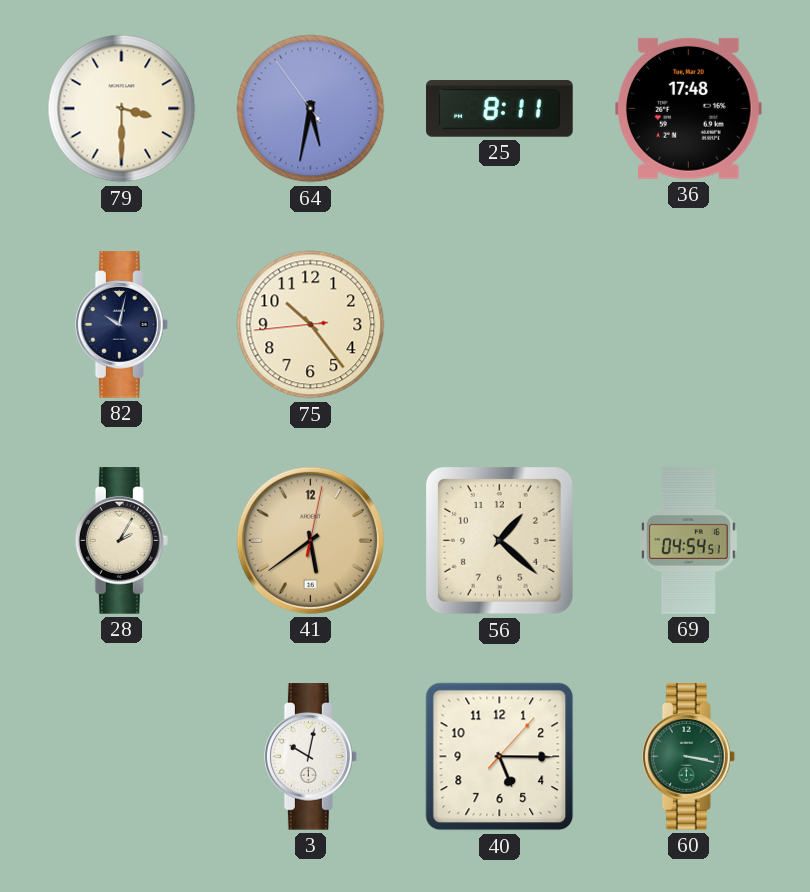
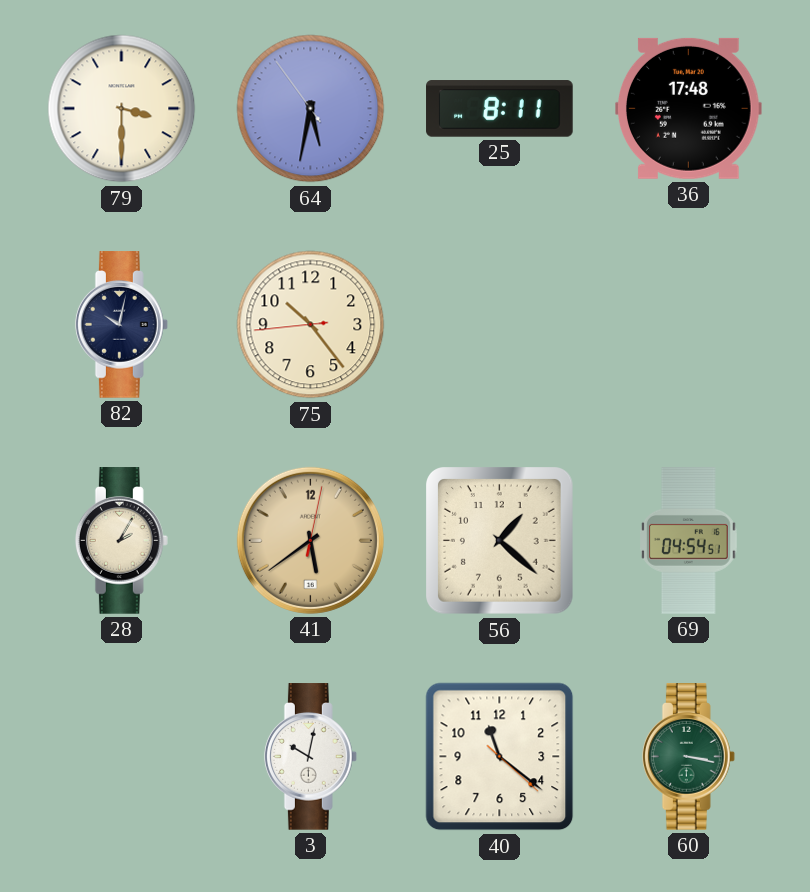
40: 5:15 -> 11:21
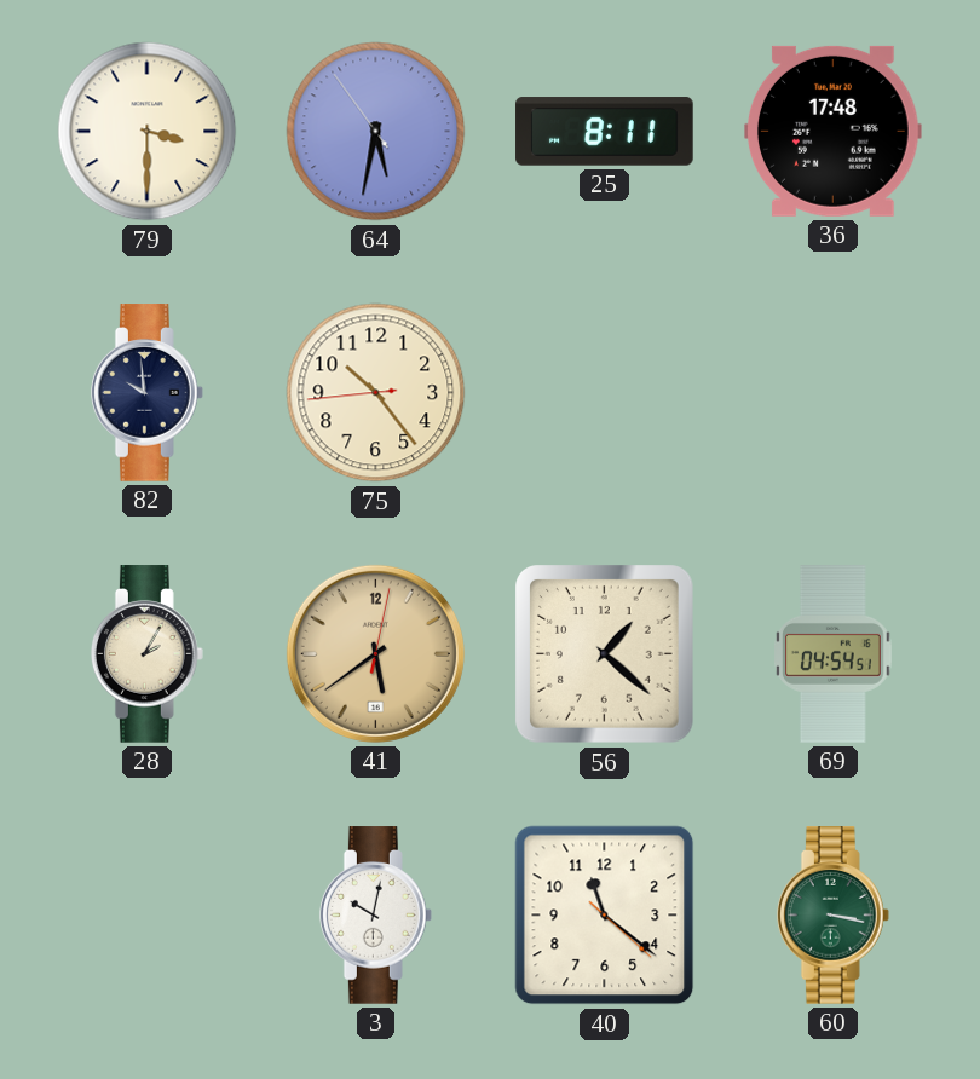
82: 10:02 -> 9:59
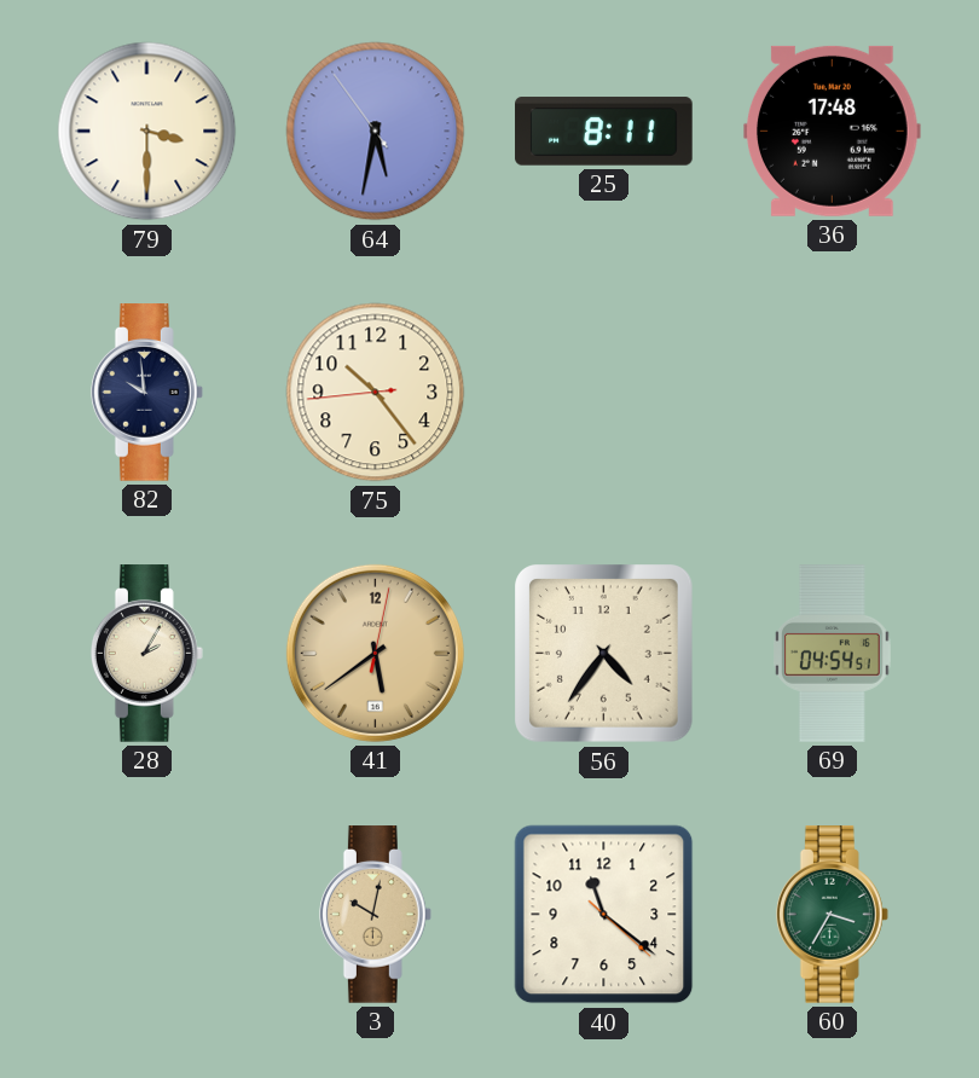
56: 1:22 -> 4:36
3 dial: white -> champagne
60: 3:17 -> 3:35
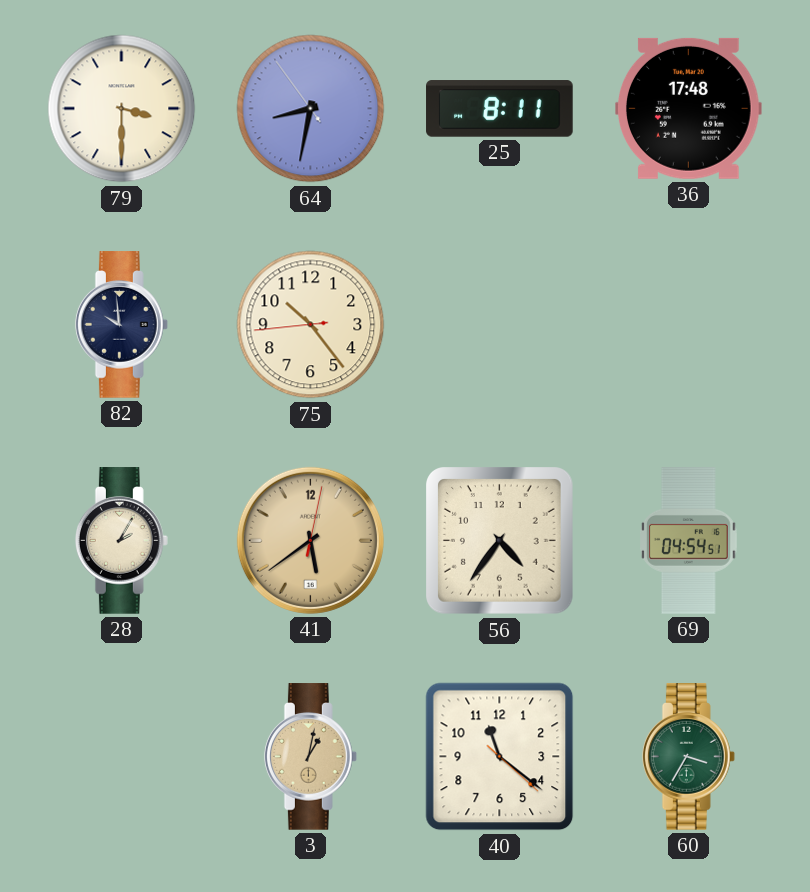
64: 5:31 -> 8:31
3: 10:02 -> 1:02
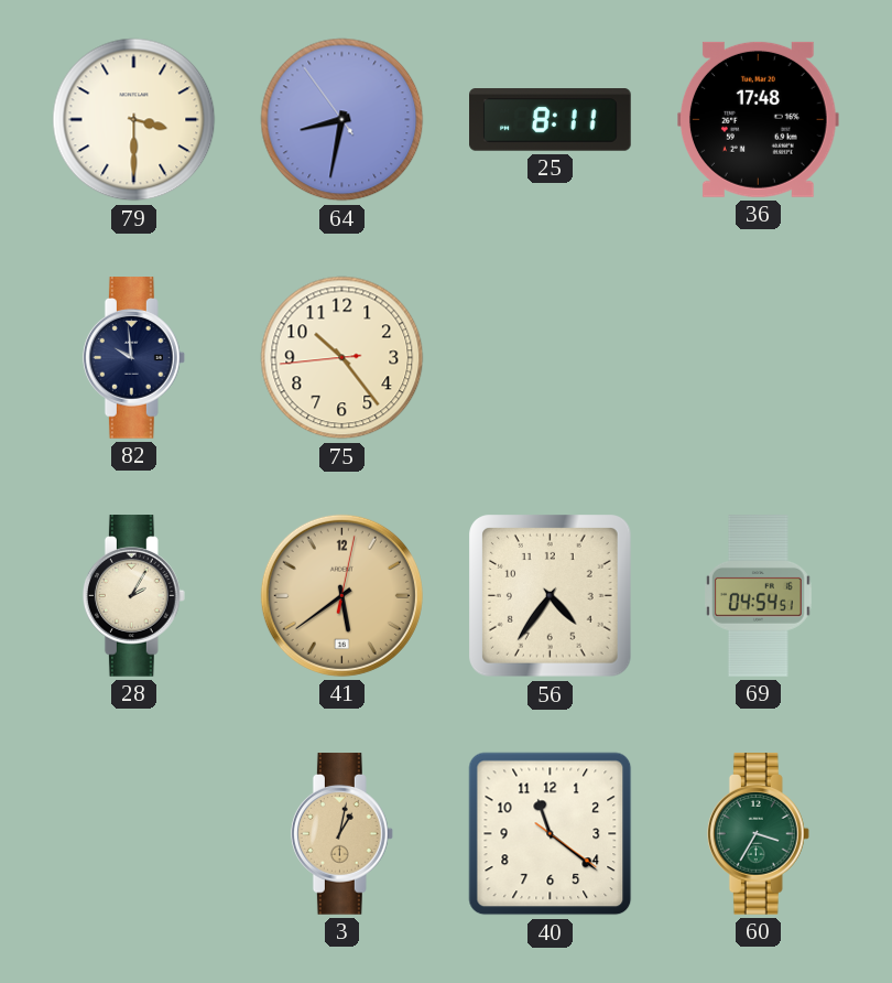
40: 11:21:22 -> 11:21:21
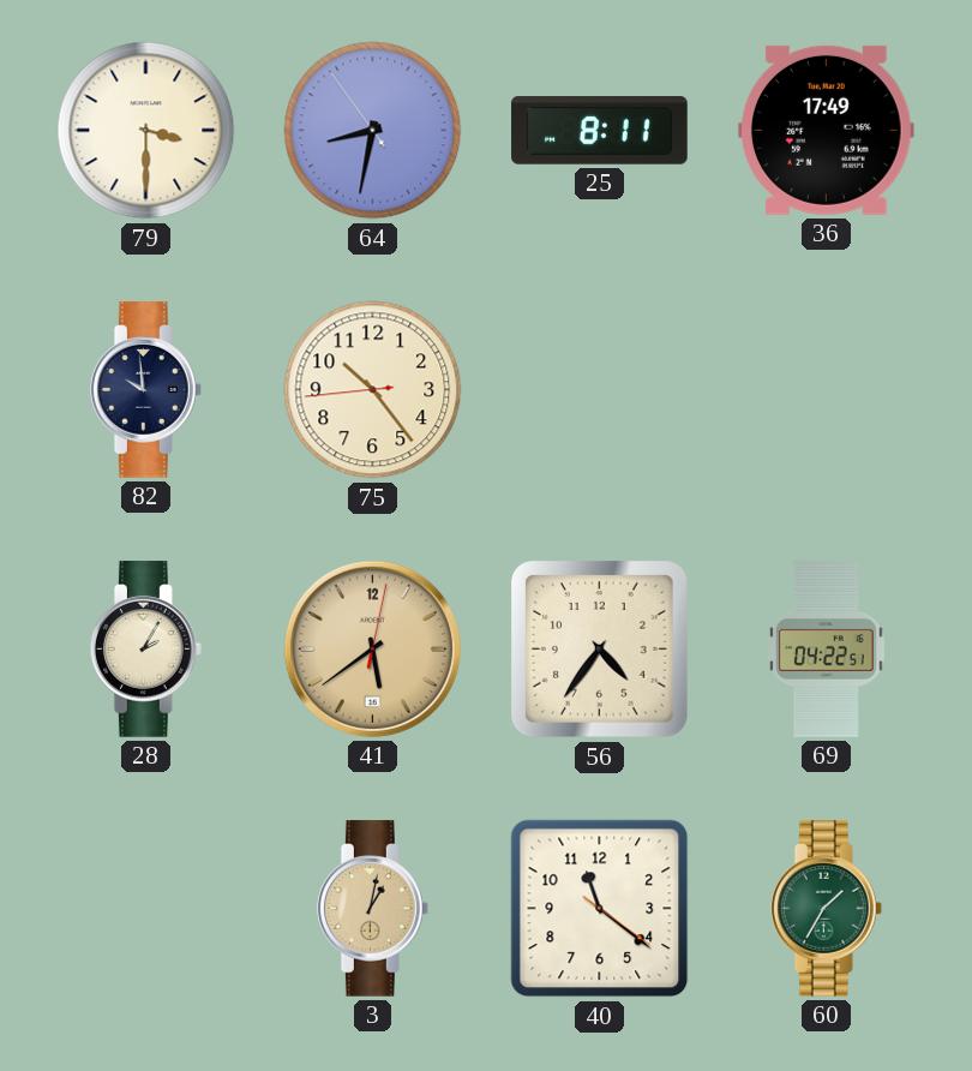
36: 17:48 -> 17:49
69: 04:54 -> 04:22
60: 3:35 -> 1:35
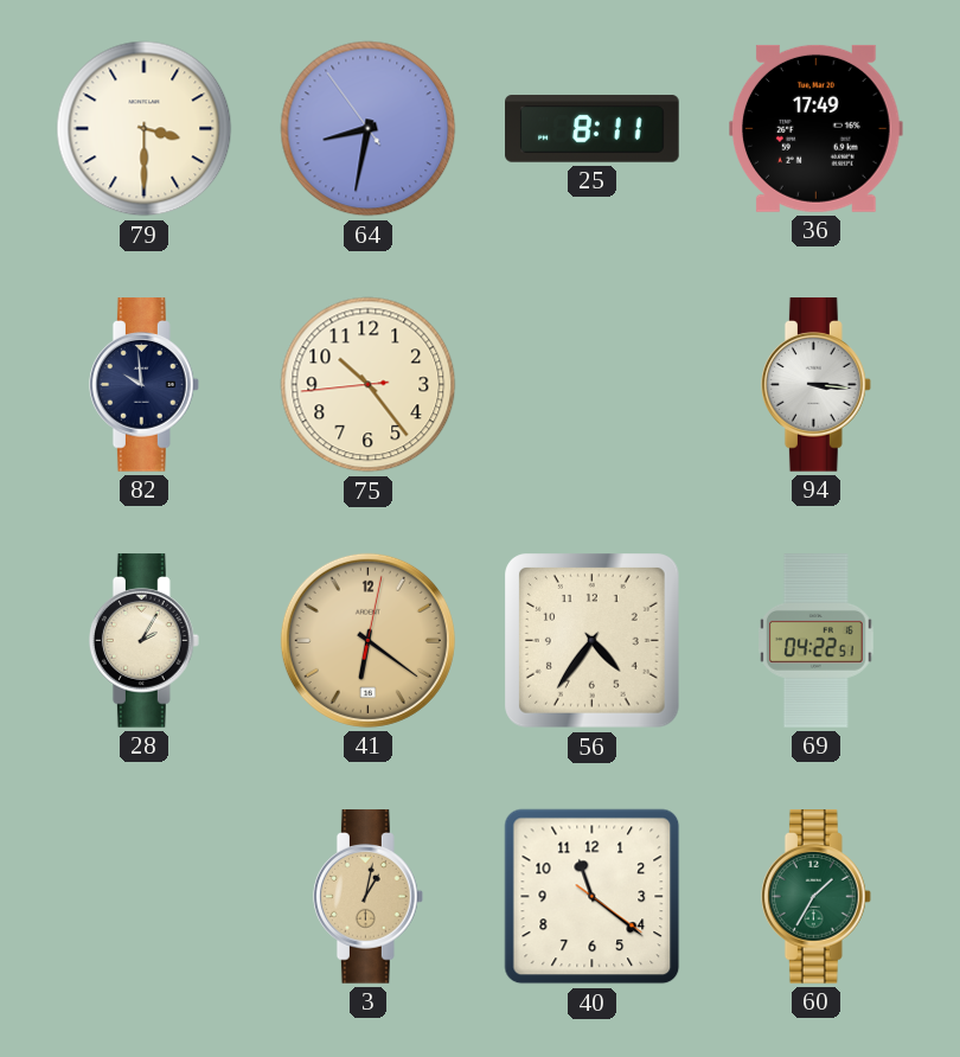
94: none -> 3:16
41: 5:39 -> 6:21
